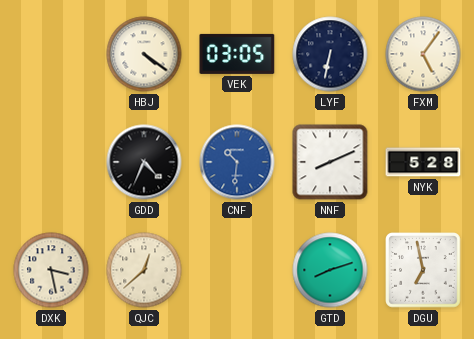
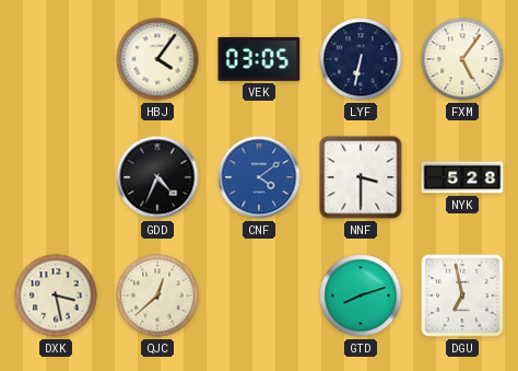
HBJ: 4:21 -> 4:06
CNF: 10:31 -> 4:09
NNF: 8:11 -> 3:30
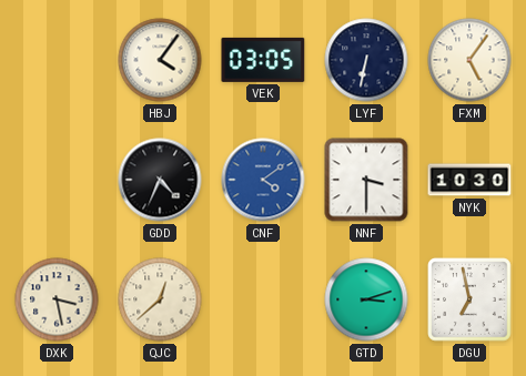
NYK: 5:28 -> 10:30
GTD: 8:12 -> 3:12
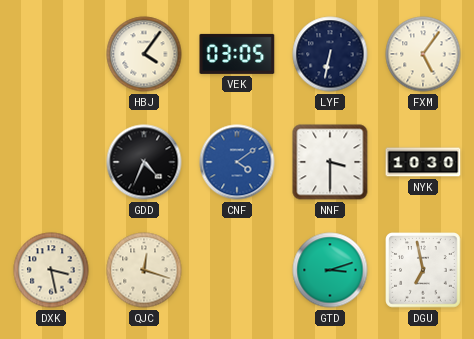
QJC: 12:38 -> 12:18
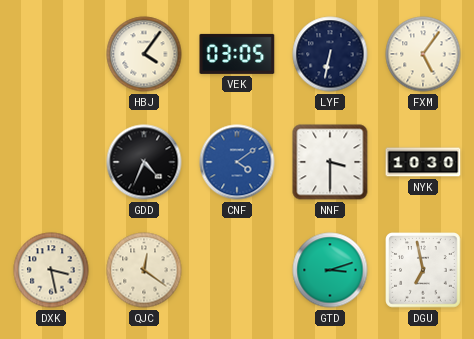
QJC: 12:18 -> 12:21
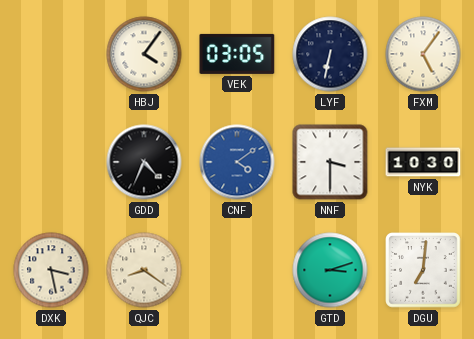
QJC: 12:21 -> 8:21
DGU: 6:58 -> 7:01
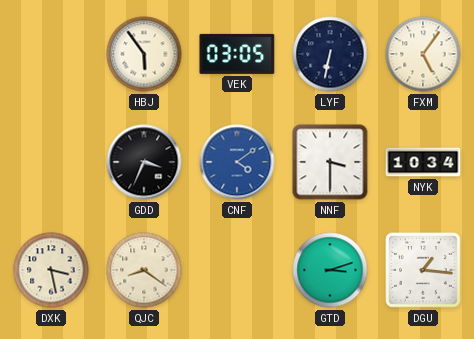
HBJ: 4:06 -> 5:54
GDD: 4:34 -> 3:34
NYK: 10:30 -> 10:34
DGU: 7:01 -> 1:16
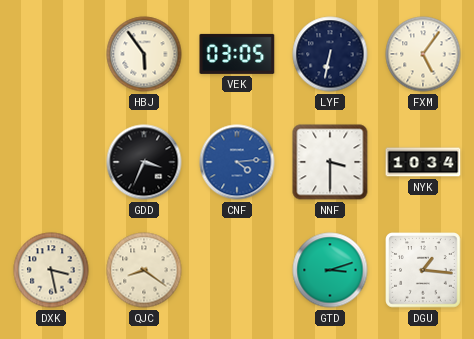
CNF: 4:09 -> 4:14
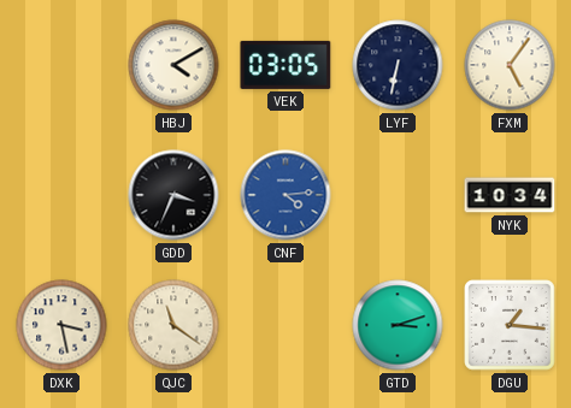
HBJ: 5:54 -> 4:10
NNF: 3:30 -> none
QJC: 8:21 -> 11:21
